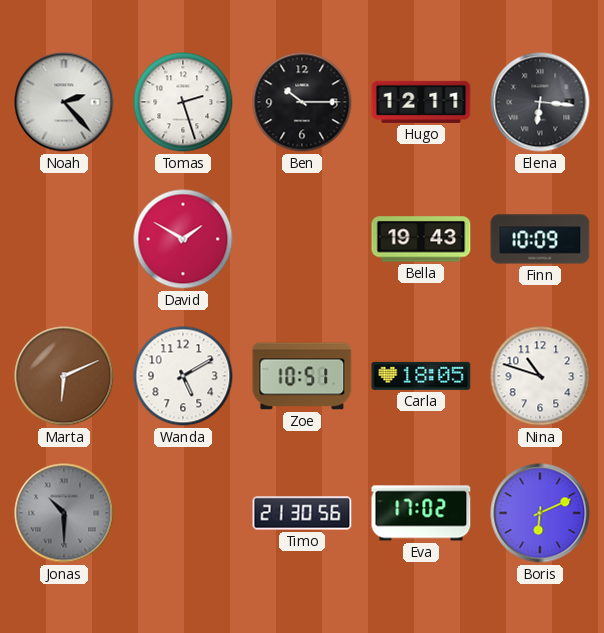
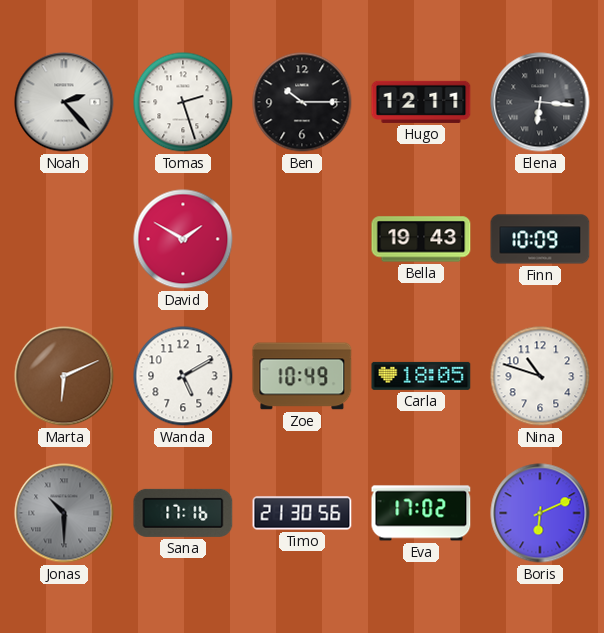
Zoe: 10:51 -> 10:49
Sana: none -> 17:16
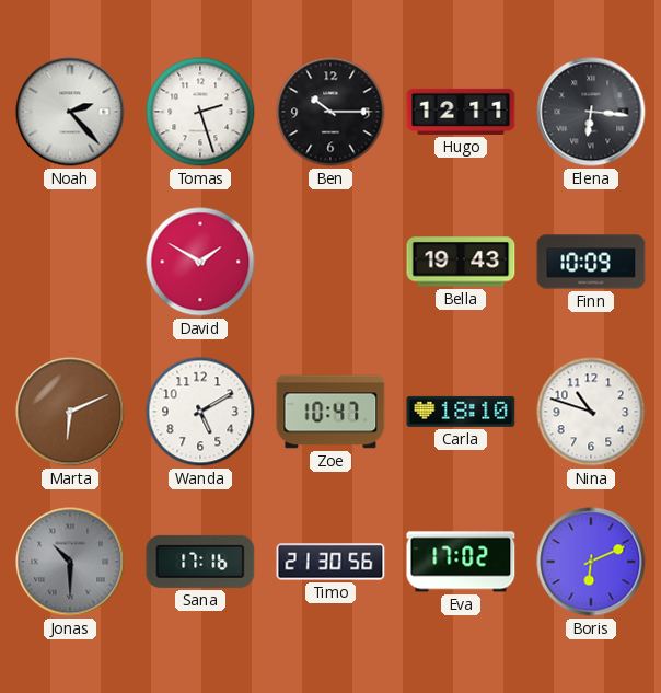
Zoe: 10:49 -> 10:47
Carla: 18:05 -> 18:10
